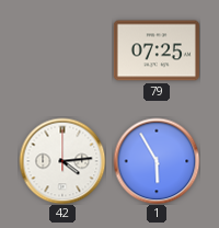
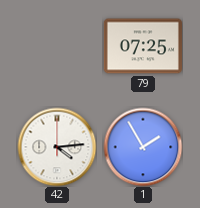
1: 5:55 -> 1:55
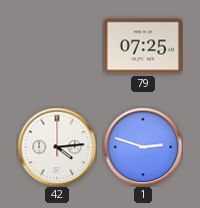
1: 1:55 -> 2:48
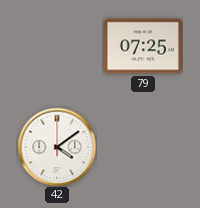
42: 4:14 -> 4:09
1: 2:48 -> none
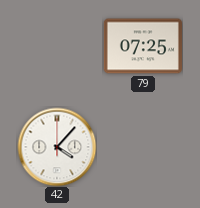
42: 4:09 -> 4:07
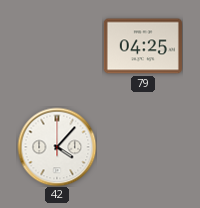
79: 07:25 -> 04:25
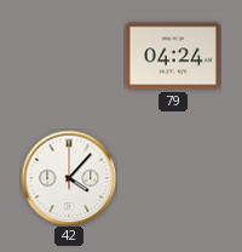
79: 04:25 -> 04:24
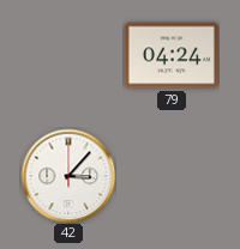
42: 4:07 -> 3:07
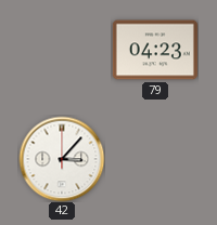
79: 04:24 -> 04:23
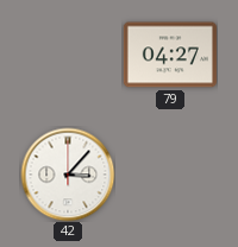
79: 04:23 -> 04:27
